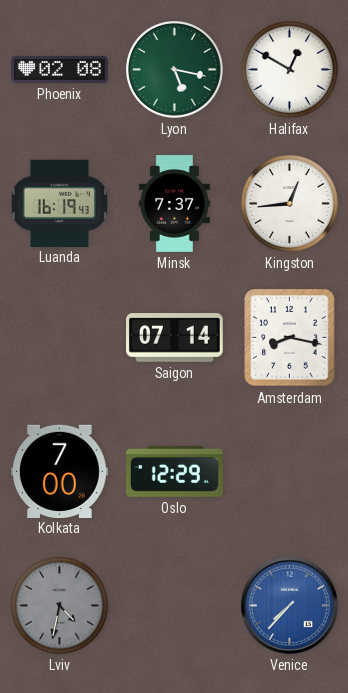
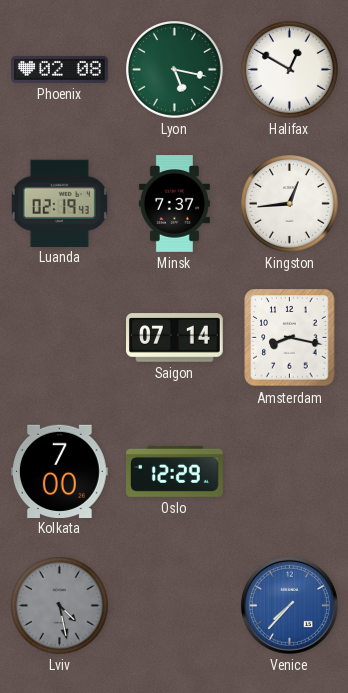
Luanda: 16:19 -> 02:19
Lviv: 4:32 -> 4:28
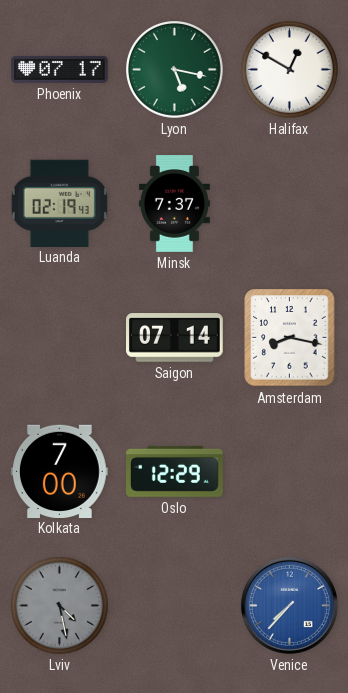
Phoenix: 02:08 -> 07:17
Kingston: 12:44 -> none
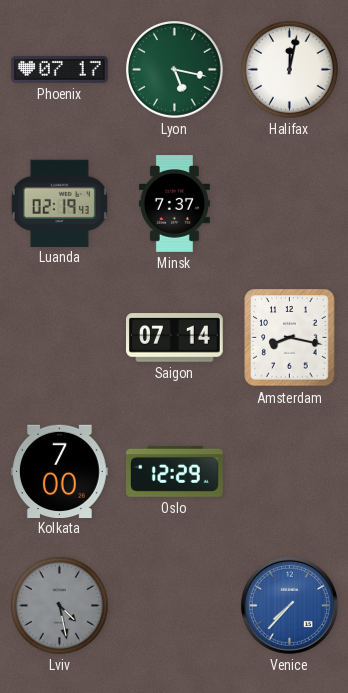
Halifax: 12:50 -> 12:02
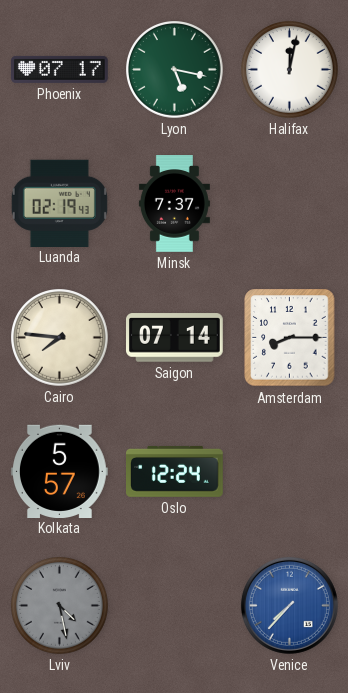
Cairo: none -> 7:46
Amsterdam: 8:17 -> 8:15
Kolkata: 7:00 -> 5:57
Oslo: 12:29 -> 12:24
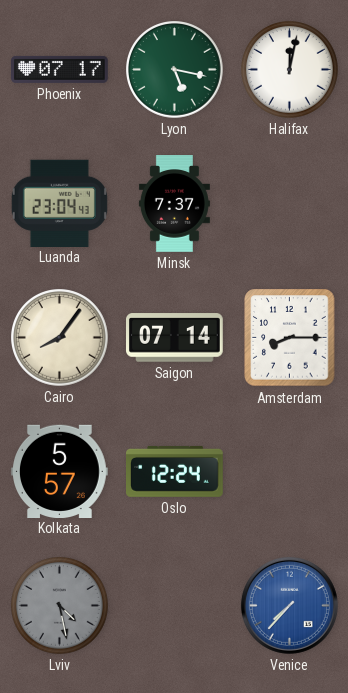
Luanda: 02:19 -> 23:04
Cairo: 7:46 -> 8:06
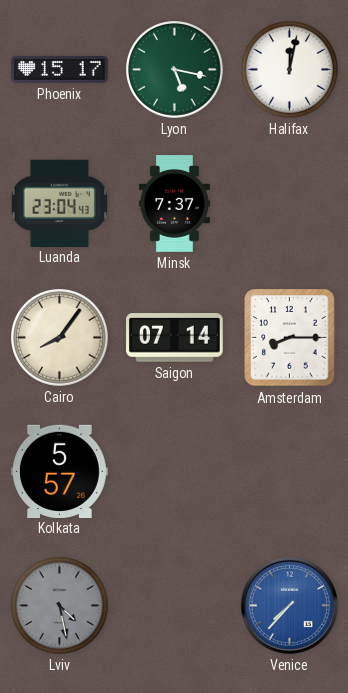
Phoenix: 07:17 -> 15:17
Oslo: 12:24 -> none
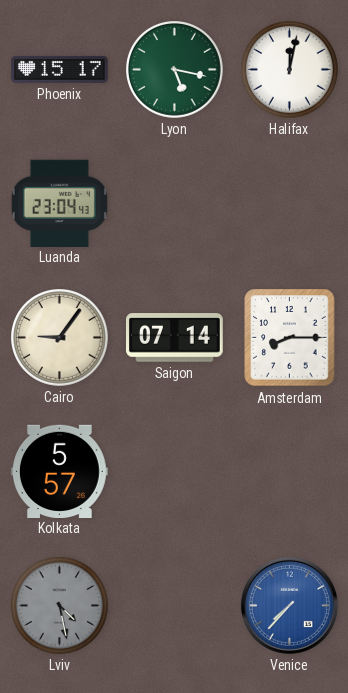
Minsk: 7:37 -> none
Cairo: 8:06 -> 9:06
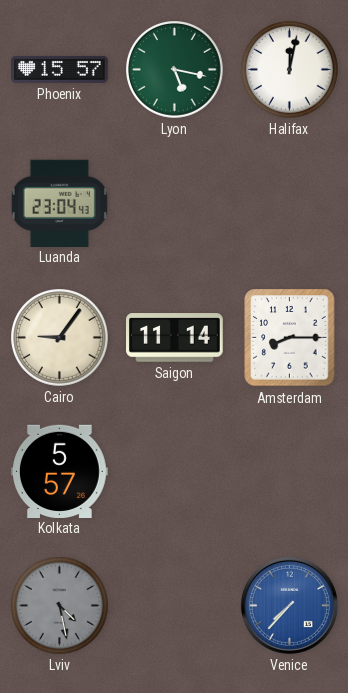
Phoenix: 15:17 -> 15:57
Saigon: 07:14 -> 11:14
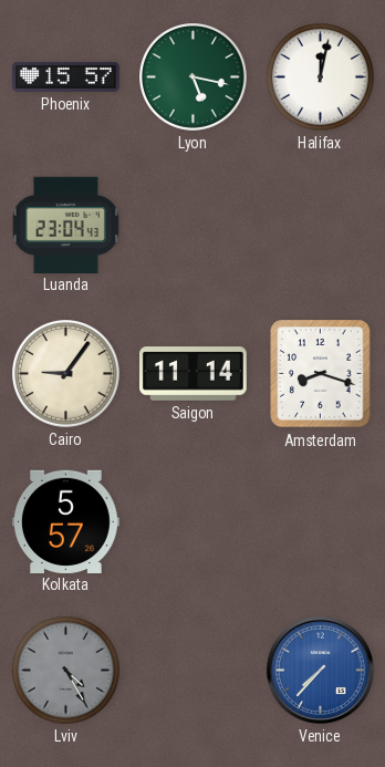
Amsterdam: 8:15 -> 8:18
Lviv: 4:28 -> 4:25
